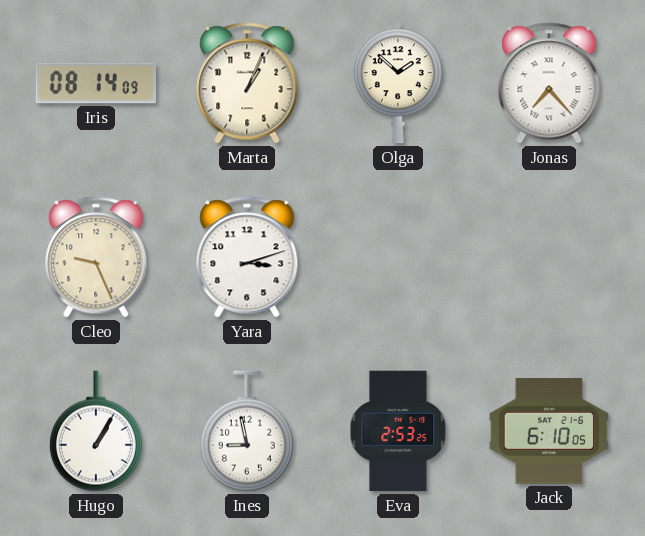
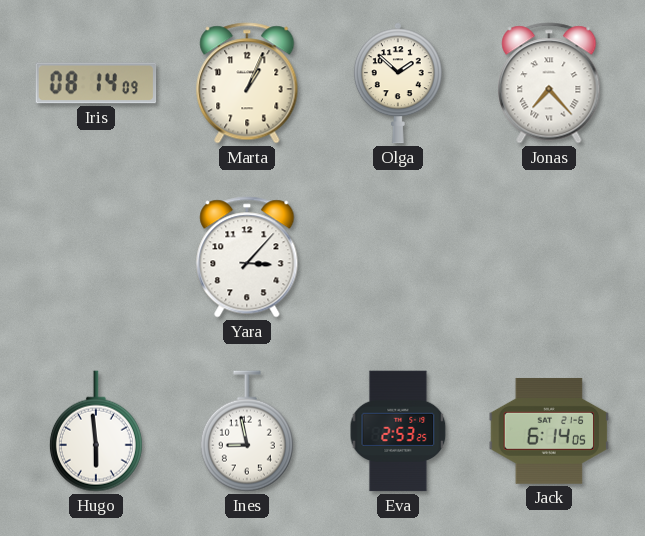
Cleo: 9:26 -> none
Yara: 3:12 -> 3:07
Hugo: 1:05 -> 5:59
Jack: 6:10 -> 6:14
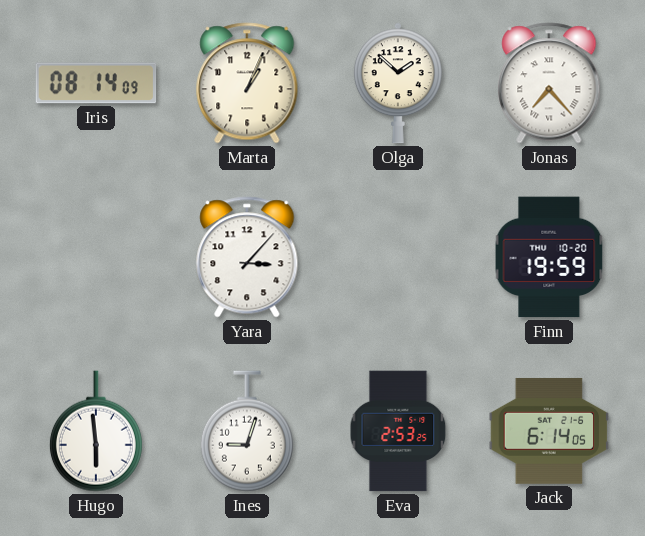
Finn: none -> 19:59
Ines: 8:58 -> 9:03
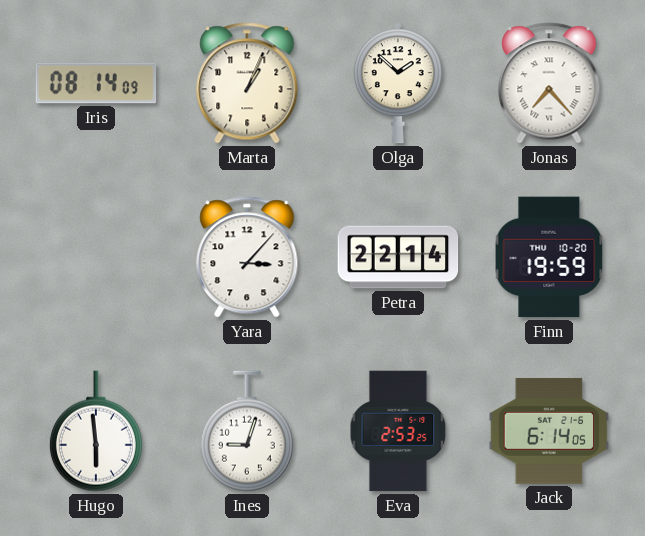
Petra: none -> 22:14
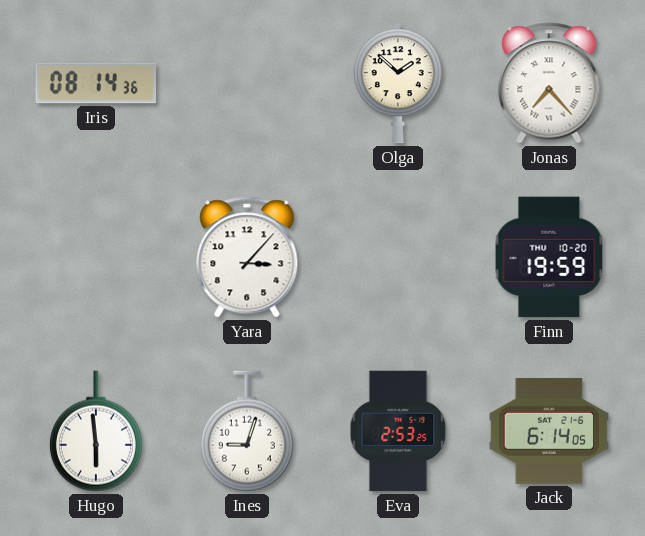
Iris: 08:14:09 -> 08:14:36
Marta: 1:04 -> none
Petra: 22:14 -> none
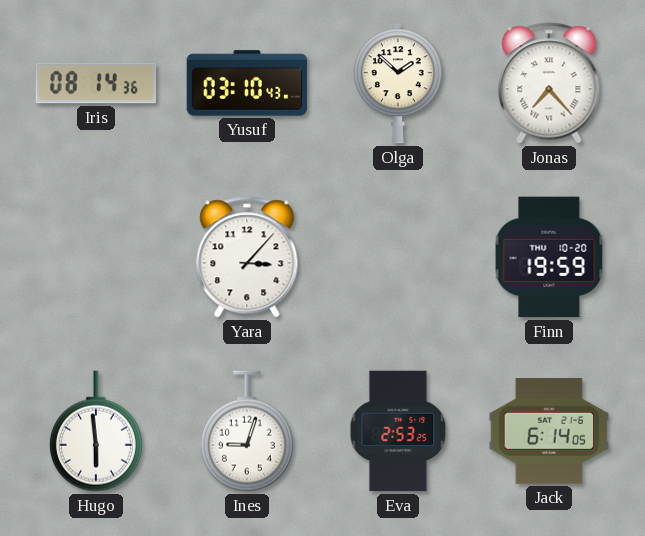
Yusuf: none -> 03:10
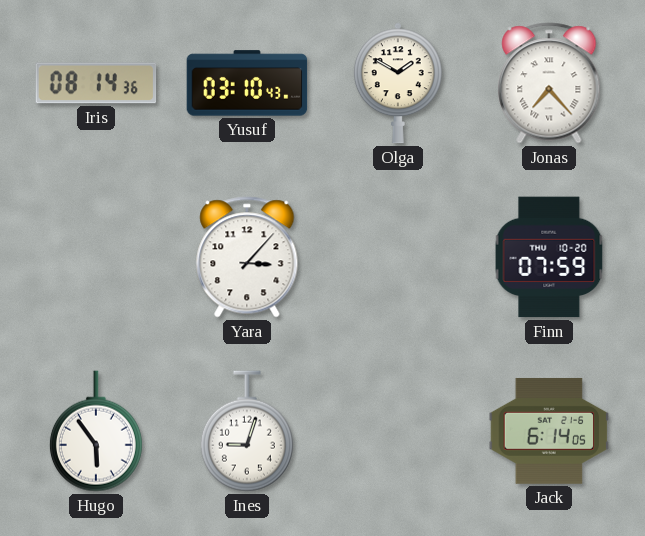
Olga: 1:52 -> 1:50
Finn: 19:59 -> 07:59
Hugo: 5:59 -> 5:54
Eva: 2:53 -> none
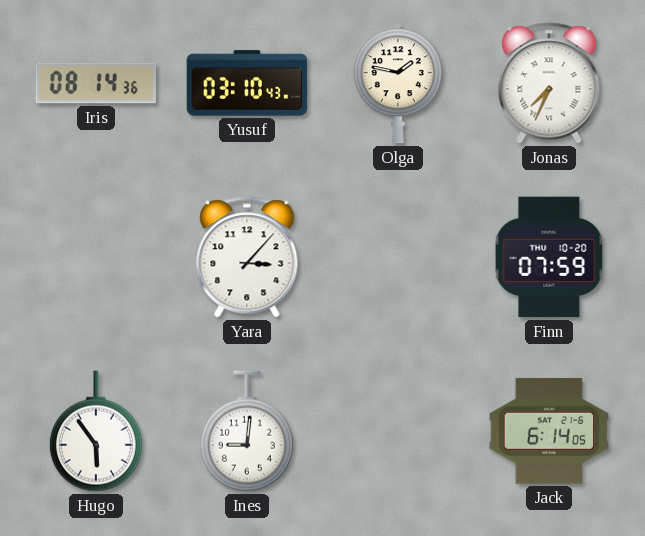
Olga: 1:50 -> 1:47
Jonas: 7:23 -> 7:34
Ines: 9:03 -> 9:01
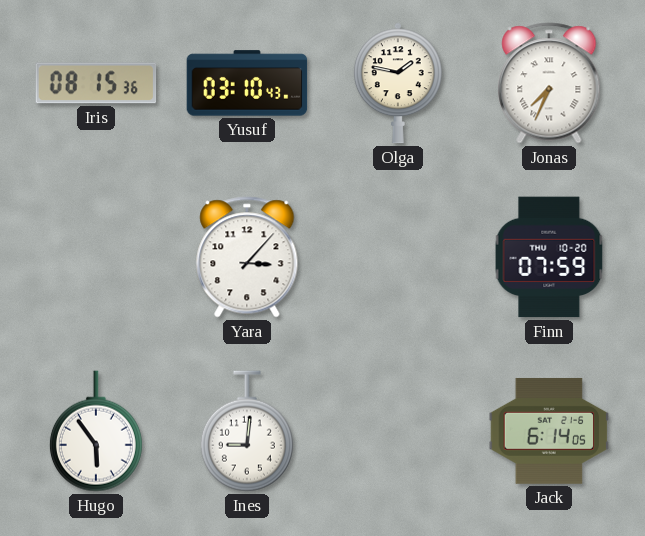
Iris: 08:14 -> 08:15
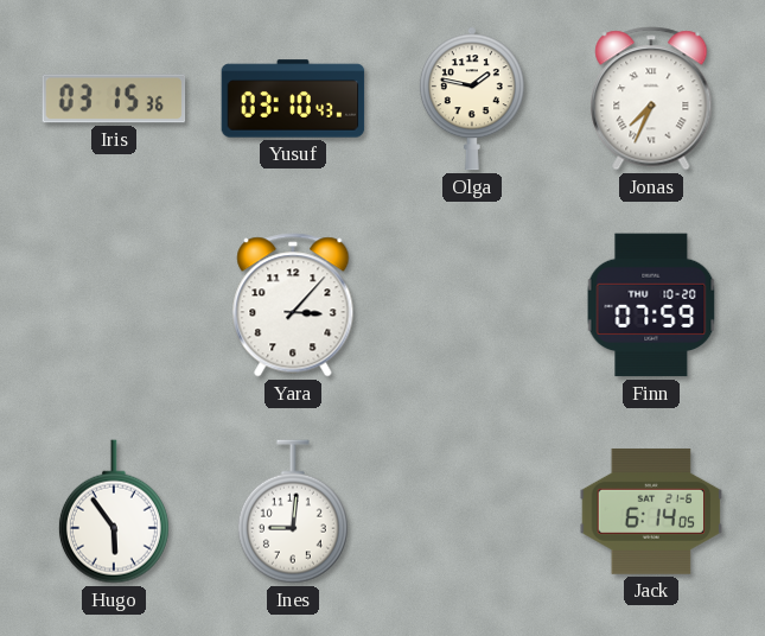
Iris: 08:15 -> 03:15
